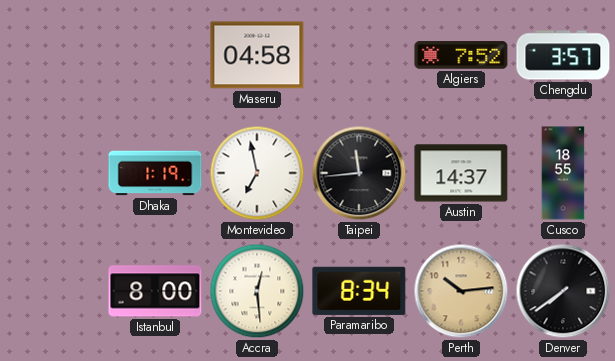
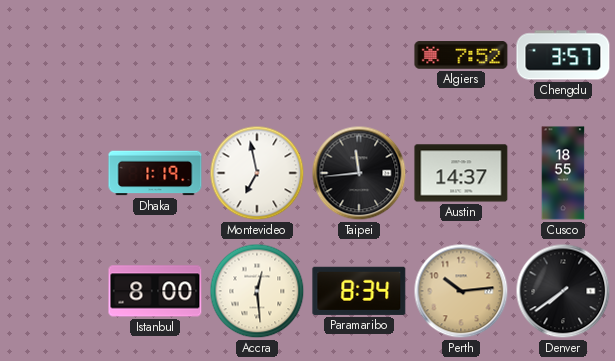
Maseru: 04:58 -> none
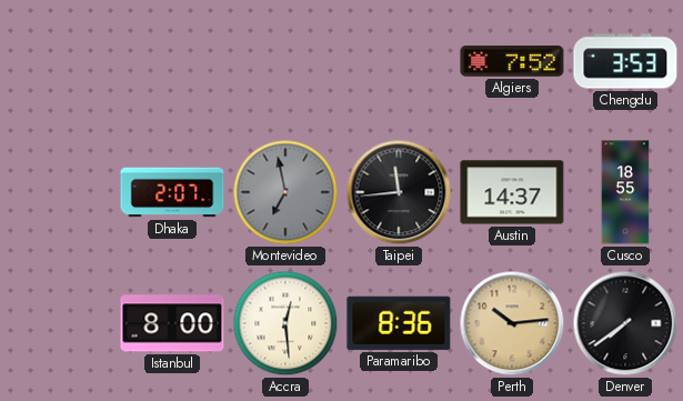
Chengdu: 3:57 -> 3:53
Dhaka: 1:19 -> 2:07
Montevideo dial: white -> grey
Paramaribo: 8:34 -> 8:36
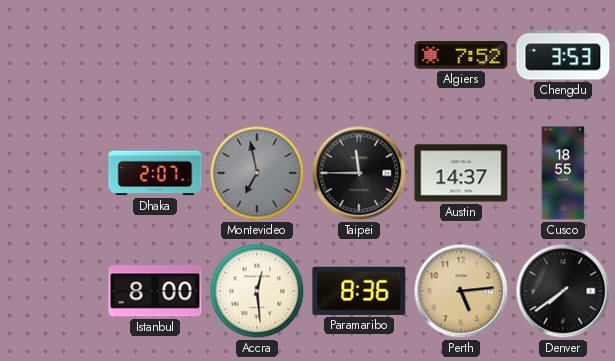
Taipei: 11:44 -> 11:45
Perth: 10:14 -> 5:14
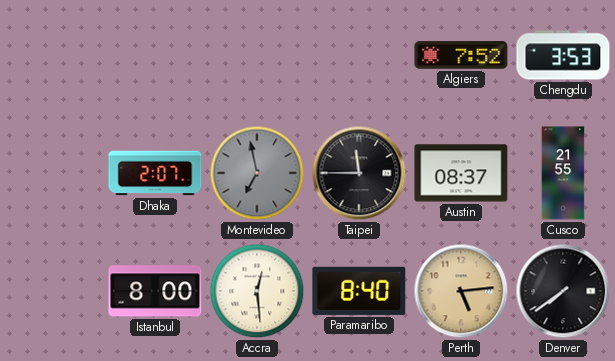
Austin: 14:37 -> 08:37
Cusco: 18:55 -> 21:55
Paramaribo: 8:36 -> 8:40
